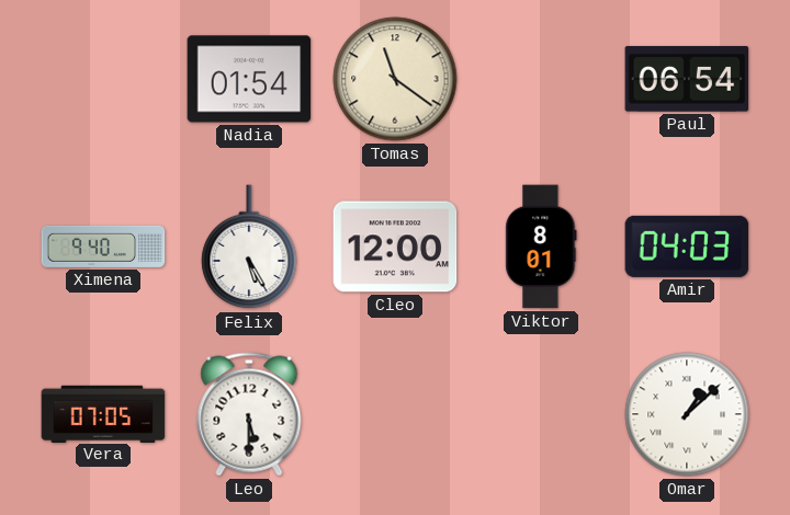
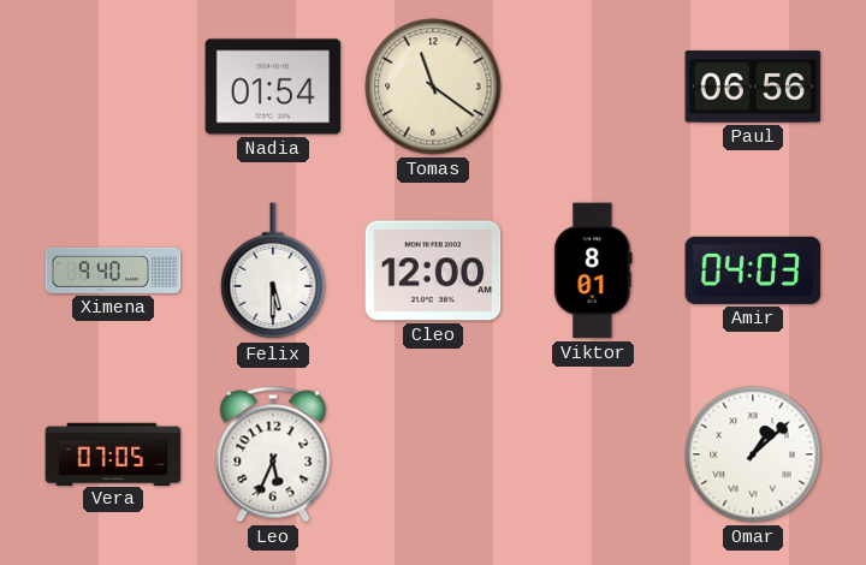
Paul: 06:54 -> 06:56
Felix: 5:25 -> 5:30
Leo: 5:30 -> 5:34
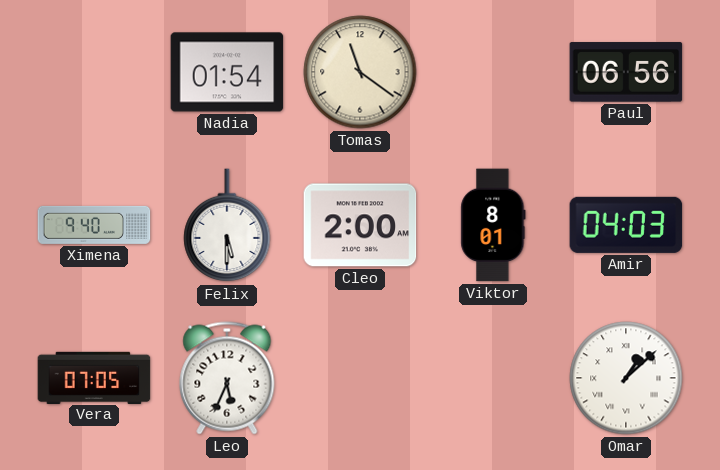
Cleo: 12:00 -> 2:00
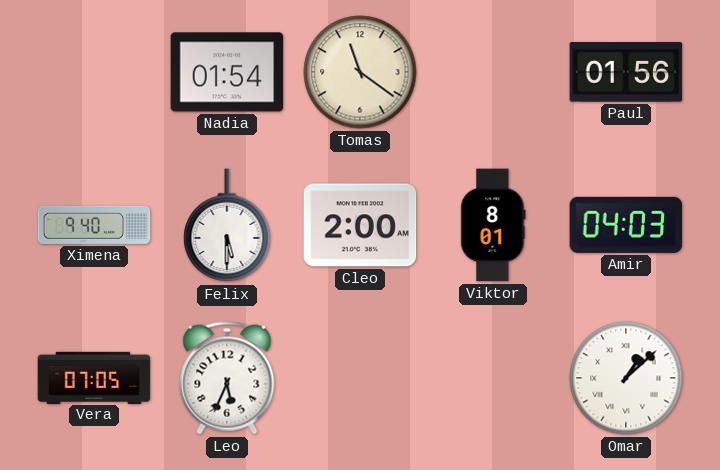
Paul: 06:56 -> 01:56
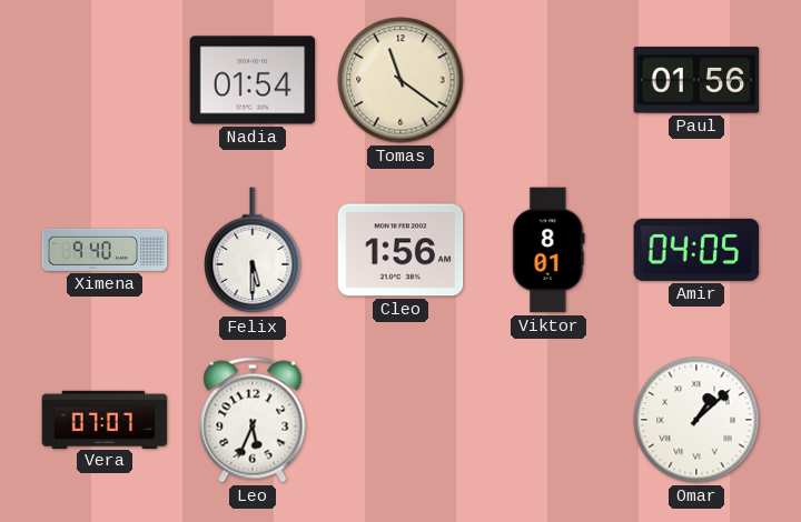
Cleo: 2:00 -> 1:56
Amir: 04:03 -> 04:05
Vera: 07:05 -> 07:07
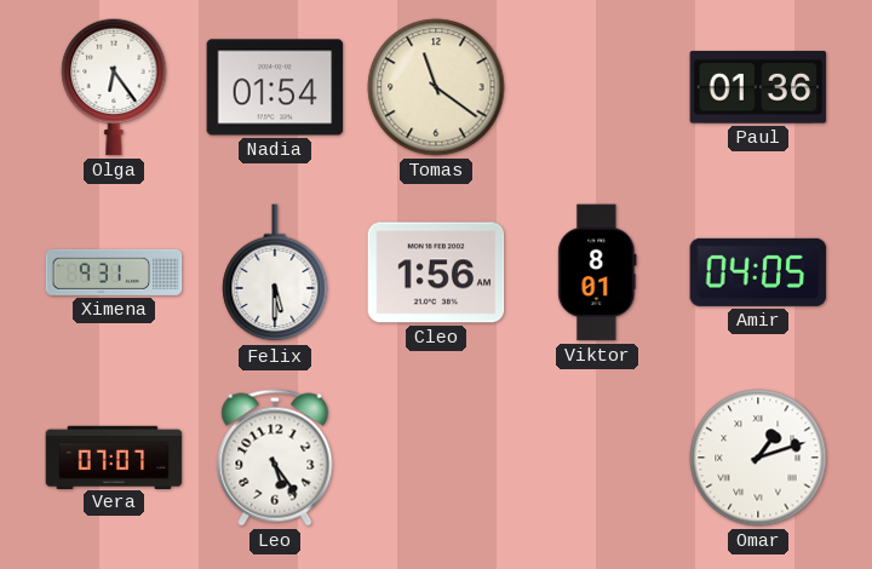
Olga: none -> 6:24
Paul: 01:56 -> 01:36
Ximena: 9:40 -> 9:31
Leo: 5:34 -> 5:24
Omar: 1:08 -> 1:12
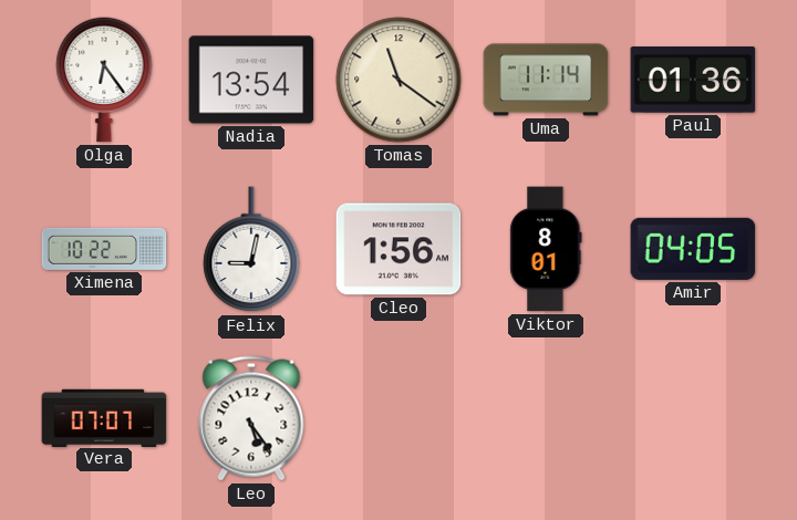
Nadia: 01:54 -> 13:54
Uma: none -> 11:14
Ximena: 9:31 -> 10:22
Felix: 5:30 -> 9:02
Omar: 1:12 -> none
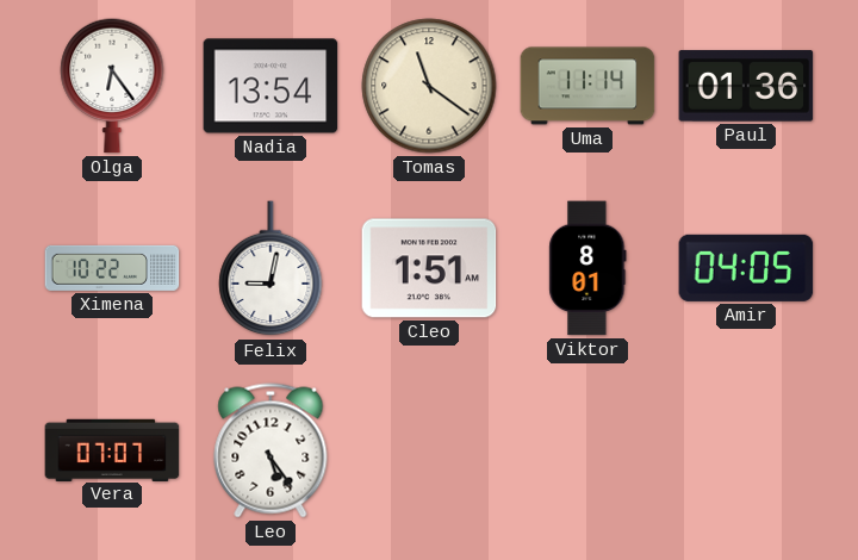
Cleo: 1:56 -> 1:51
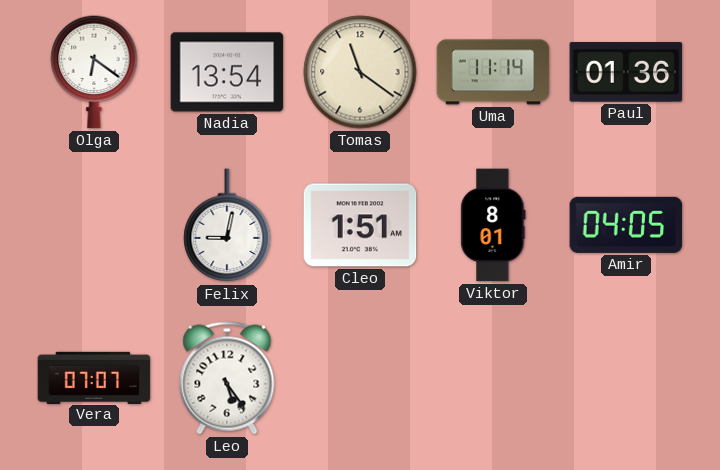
Olga: 6:24 -> 6:21
Ximena: 10:22 -> none
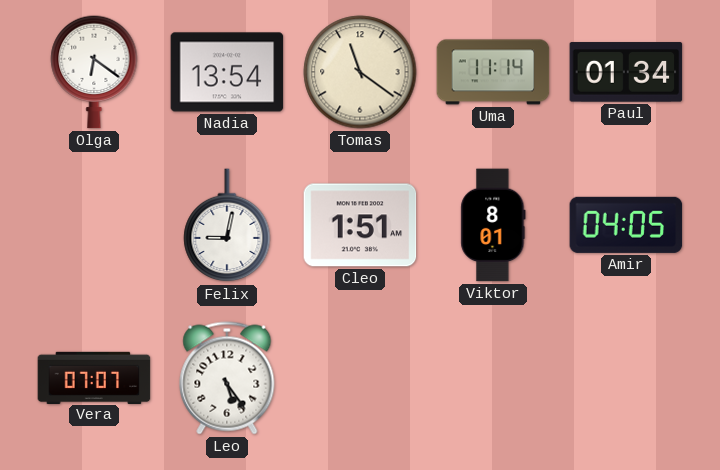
Paul: 01:36 -> 01:34
